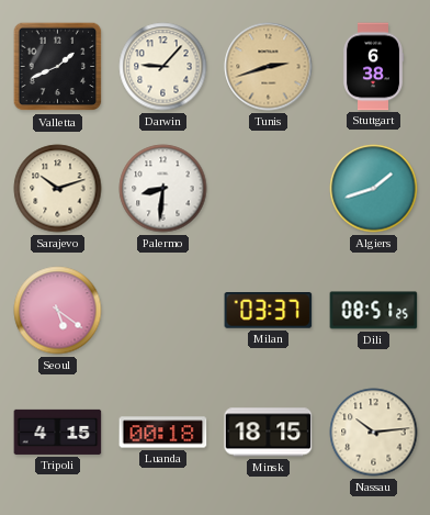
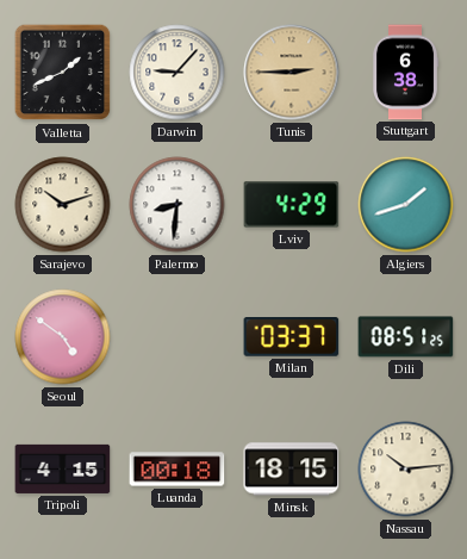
Tunis: 2:42 -> 2:45
Lviv: none -> 4:29
Seoul: 5:21 -> 4:51
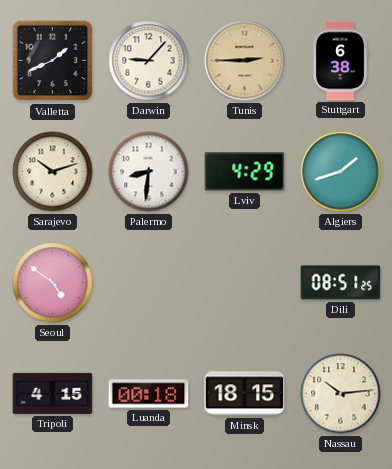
Milan: 03:37 -> none
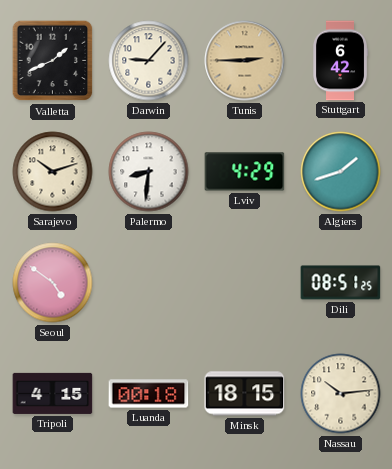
Stuttgart: 6:38 -> 6:42
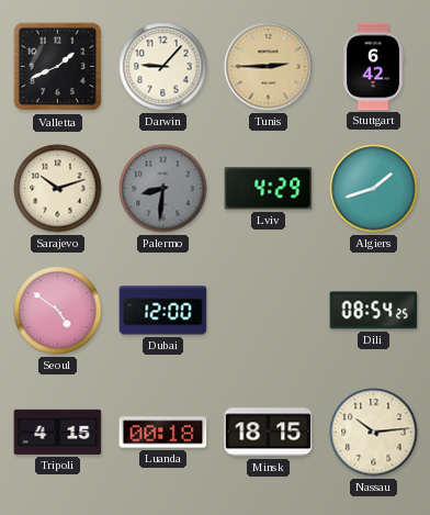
Palermo dial: white -> grey
Dubai: none -> 12:00
Dili: 08:51 -> 08:54
